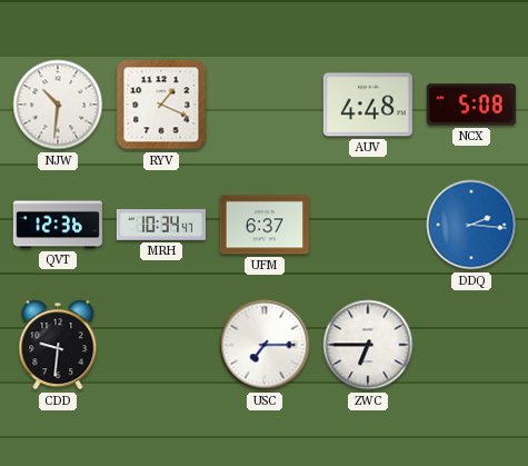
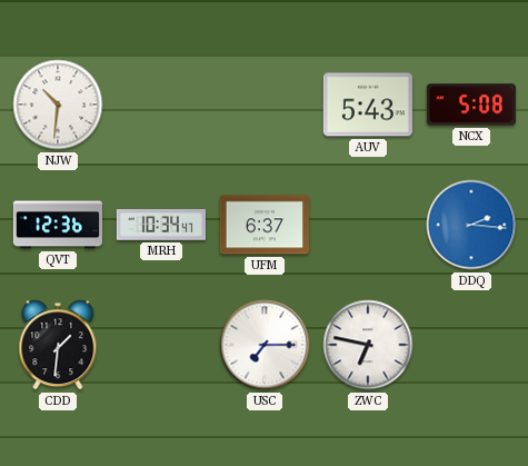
RYV: 1:19 -> none
AUV: 4:48 -> 5:43
CDD: 9:31 -> 1:31
ZWC: 6:45 -> 6:47
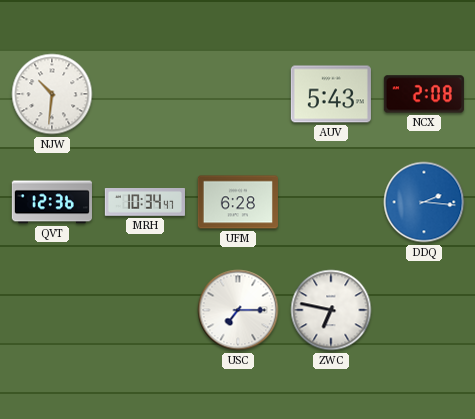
NCX: 5:08 -> 2:08
UFM: 6:37 -> 6:28
CDD: 1:31 -> none
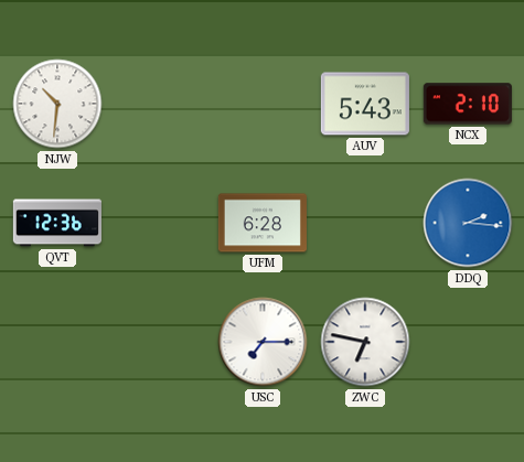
NCX: 2:08 -> 2:10
MRH: 10:34 -> none
